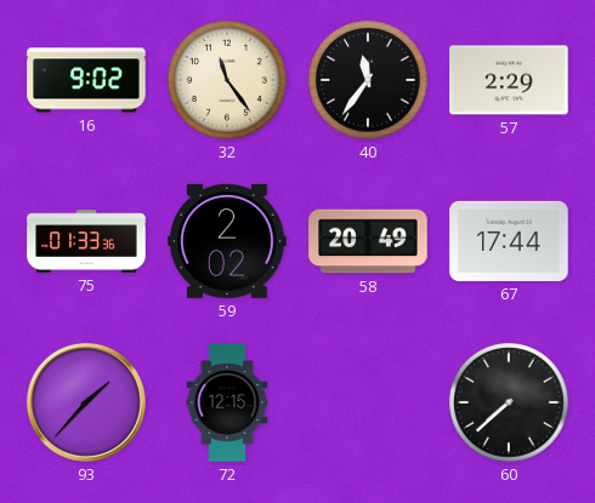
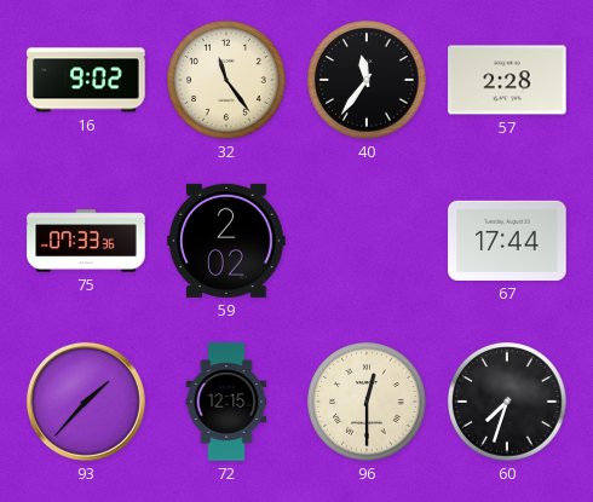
57: 2:29 -> 2:28
75: 01:33 -> 07:33
58: 20:49 -> none
96: none -> 12:30
60: 7:38 -> 7:33
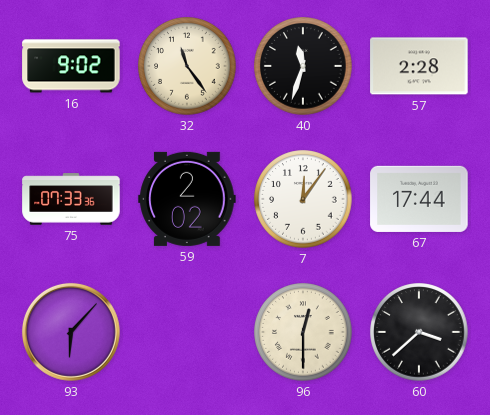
40: 11:36 -> 11:33
7: none -> 12:06
93: 1:37 -> 6:07
72: 12:15 -> none
60: 7:33 -> 3:38
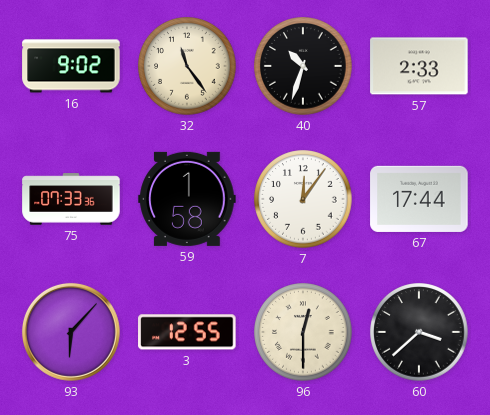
40: 11:33 -> 10:33
57: 2:28 -> 2:33
59: 2:02 -> 1:58
3: none -> 12:55
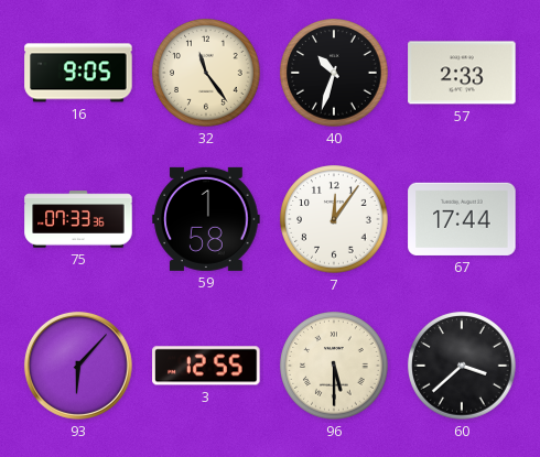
16: 9:02 -> 9:05
96: 12:30 -> 5:30
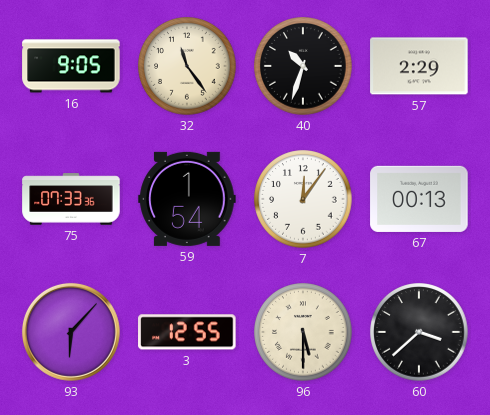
57: 2:33 -> 2:29
59: 1:58 -> 1:54
67: 17:44 -> 00:13
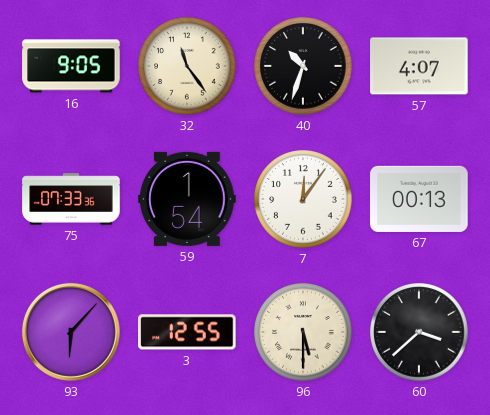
57: 2:29 -> 4:07
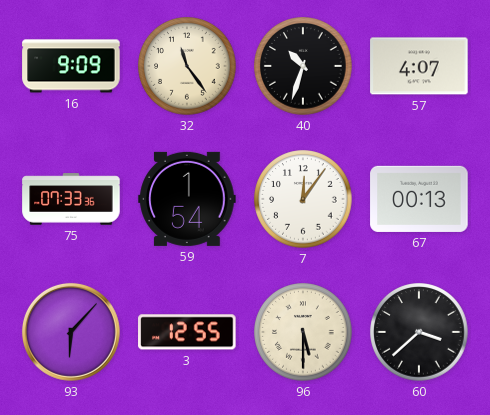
16: 9:05 -> 9:09
